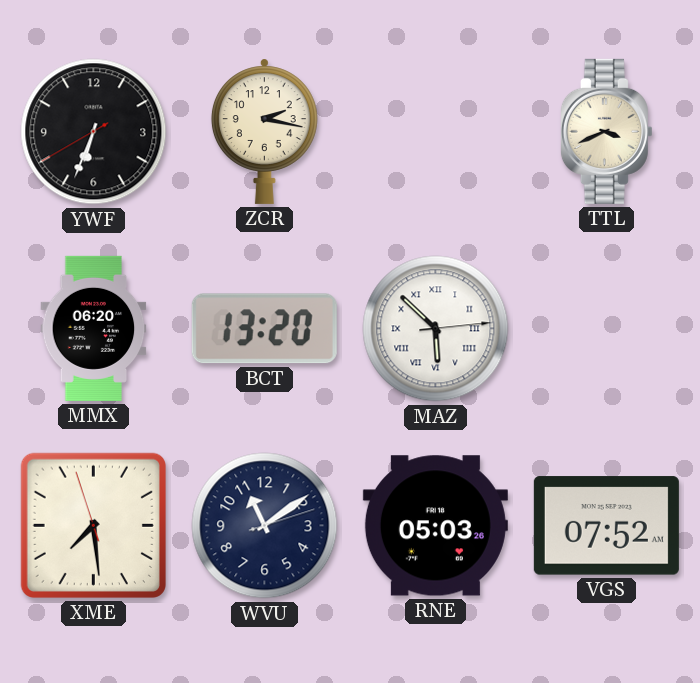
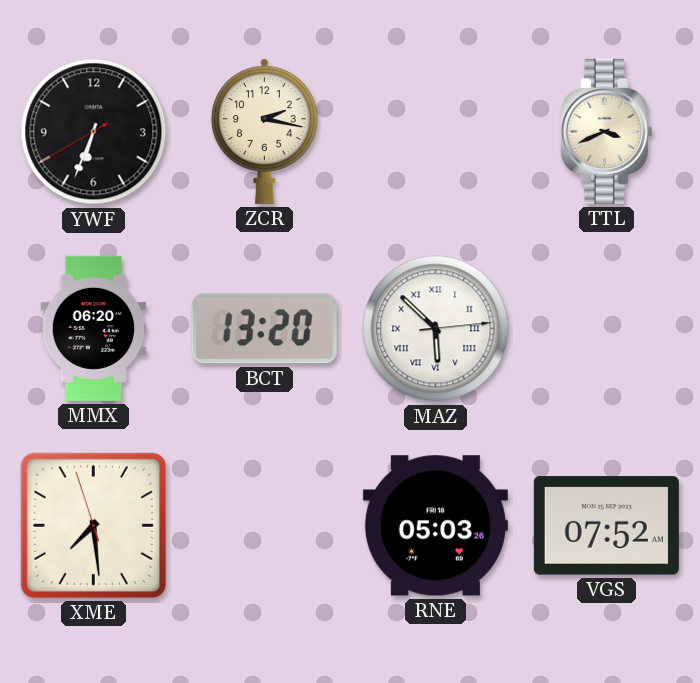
WVU: 11:09 -> none
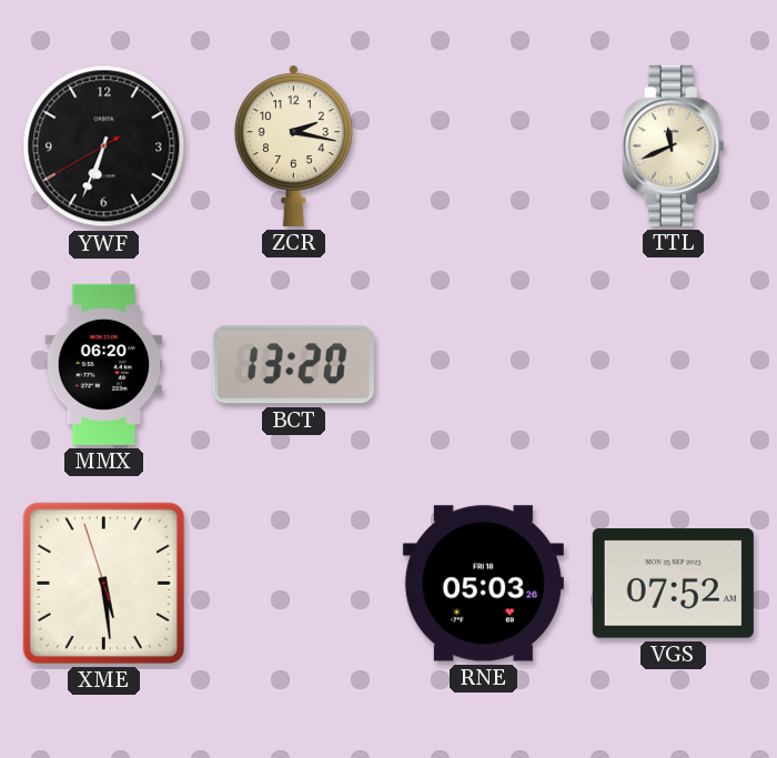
TTL: 3:41 -> 11:41
MAZ: 5:52 -> none
XME: 7:28 -> 5:28
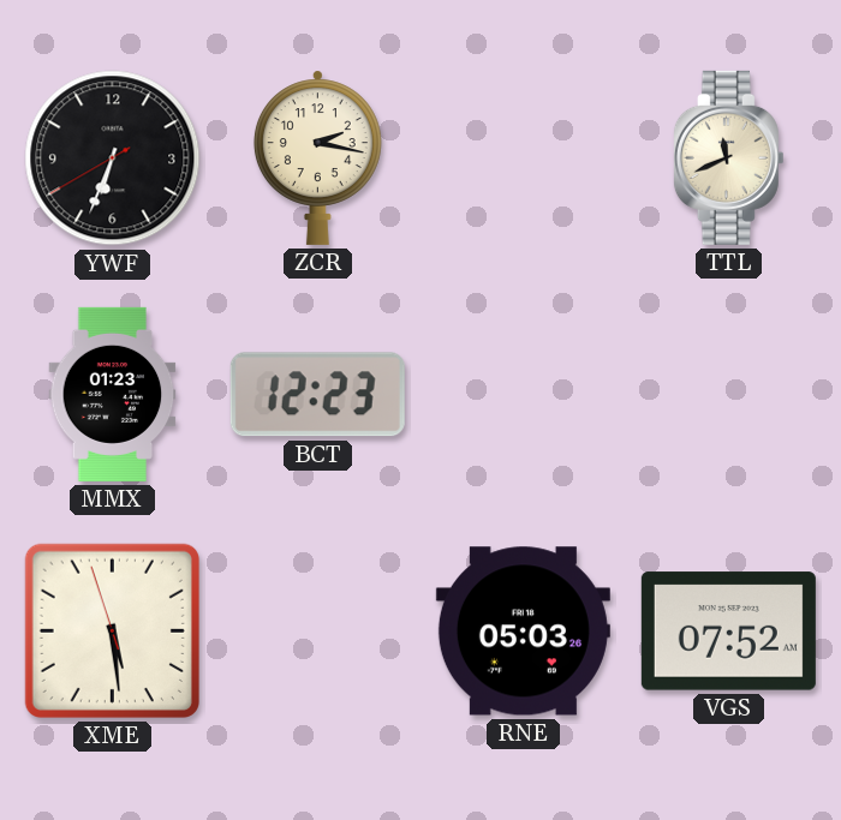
MMX: 06:20 -> 01:23
BCT: 13:20 -> 12:23
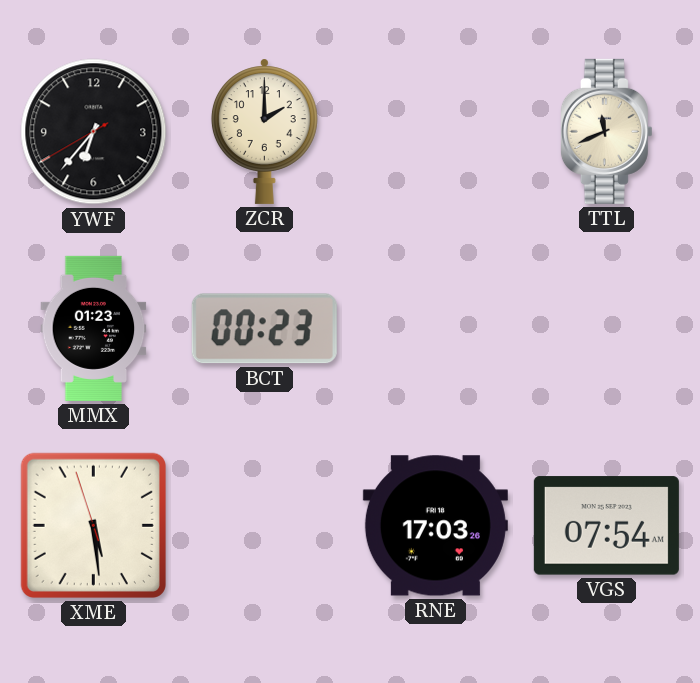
YWF: 6:33 -> 6:36
ZCR: 2:17 -> 2:00
BCT: 12:23 -> 00:23
RNE: 05:03 -> 17:03
VGS: 07:52 -> 07:54
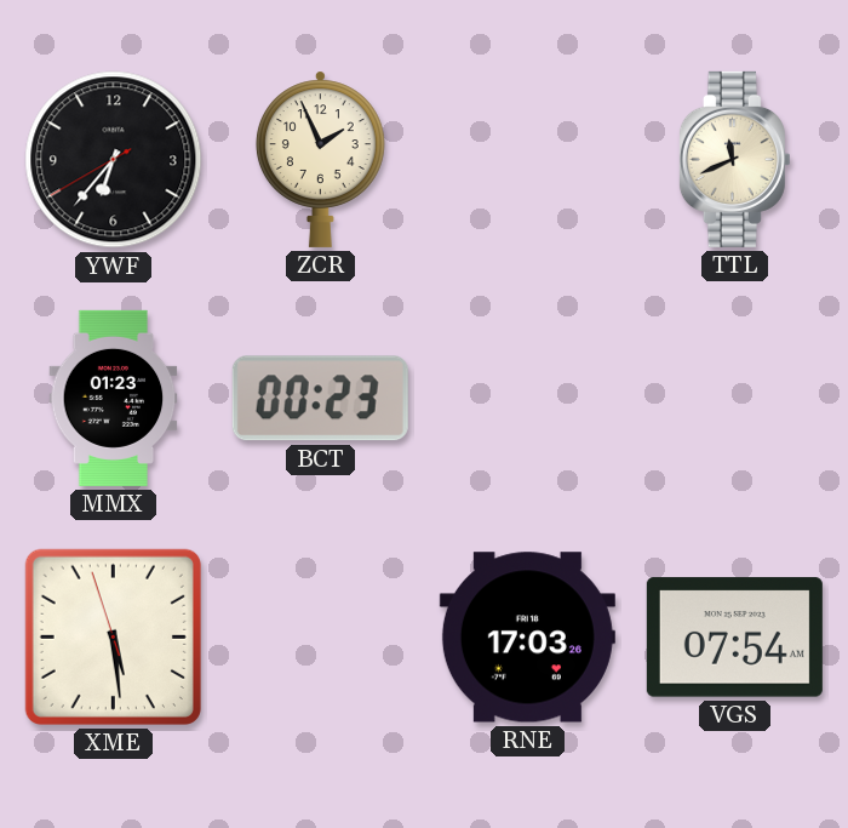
ZCR: 2:00 -> 1:56
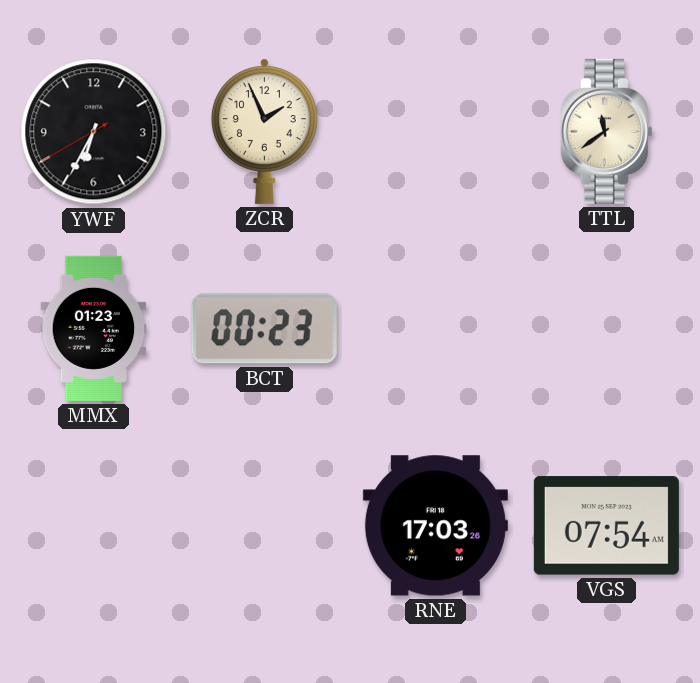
YWF: 6:36 -> 6:34
TTL: 11:41 -> 11:39
XME: 5:28 -> none
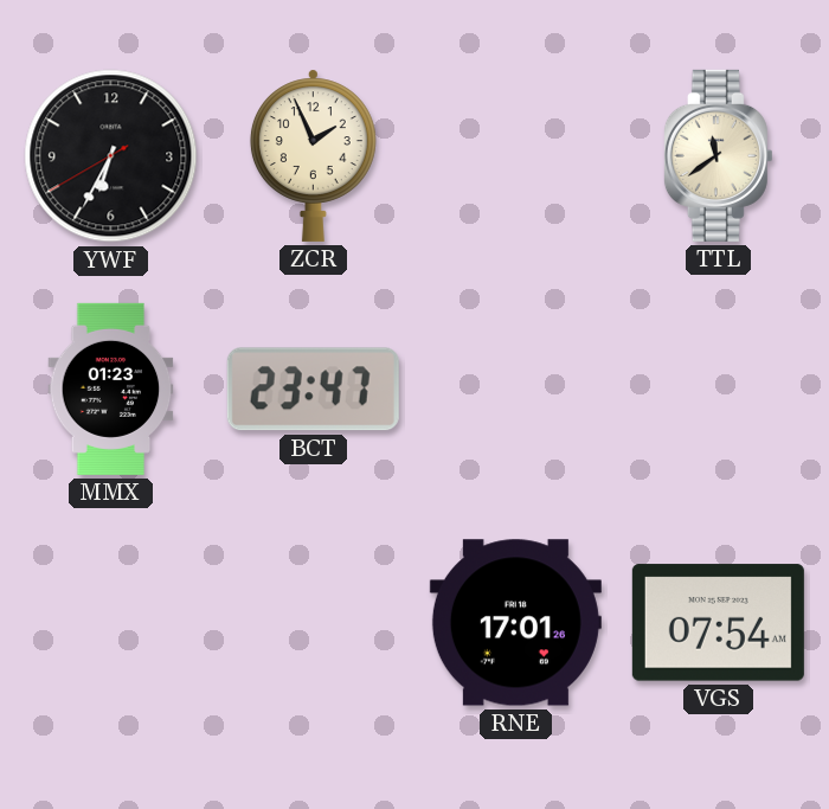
BCT: 00:23 -> 23:47
RNE: 17:03 -> 17:01
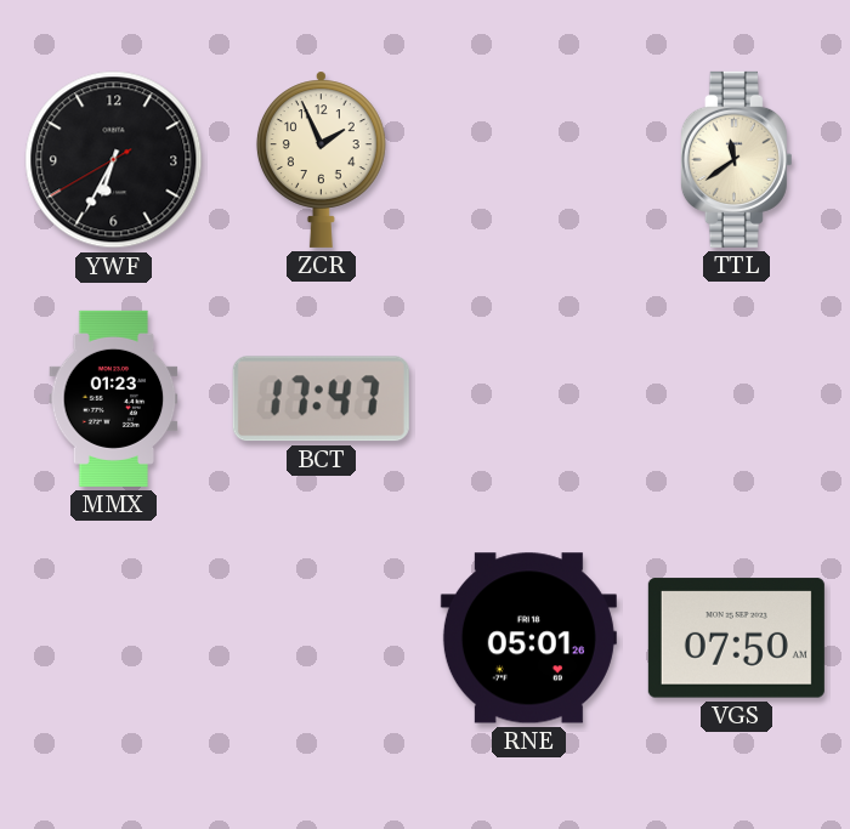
BCT: 23:47 -> 17:47
RNE: 17:01 -> 05:01
VGS: 07:54 -> 07:50
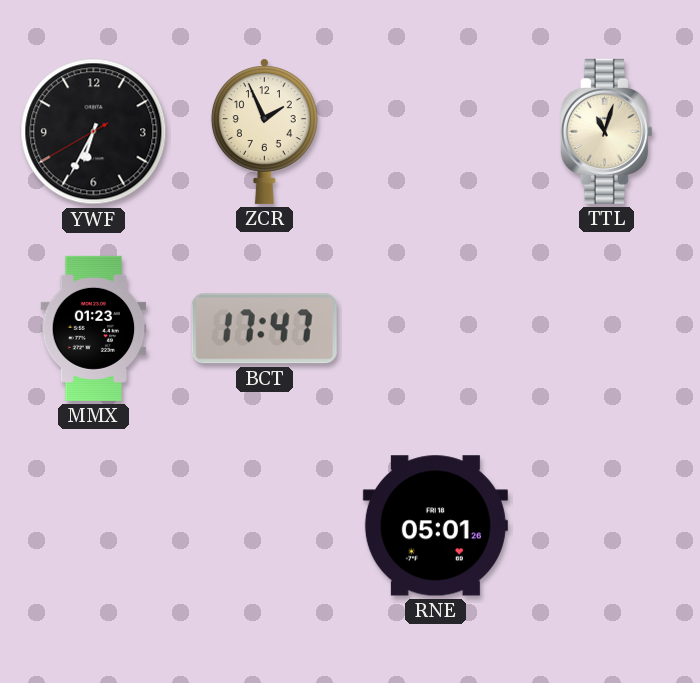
TTL: 11:39 -> 11:03
VGS: 07:50 -> none
